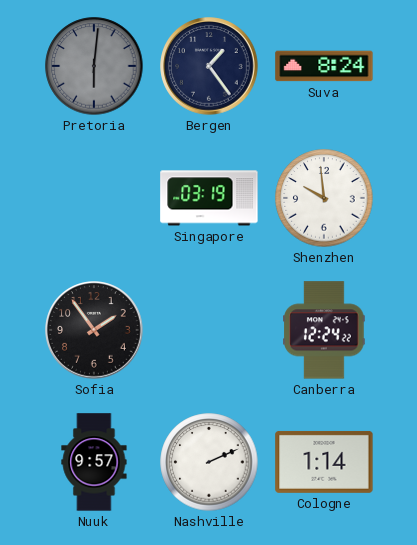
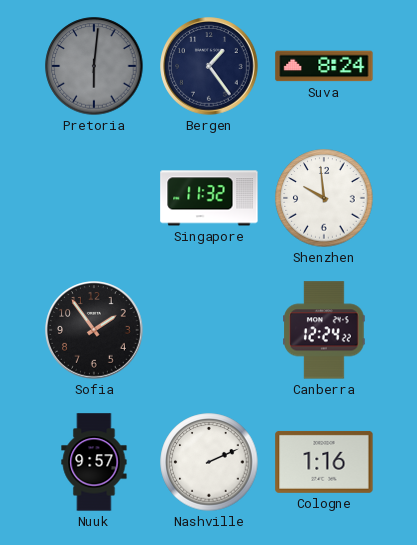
Singapore: 03:19 -> 11:32
Cologne: 1:14 -> 1:16
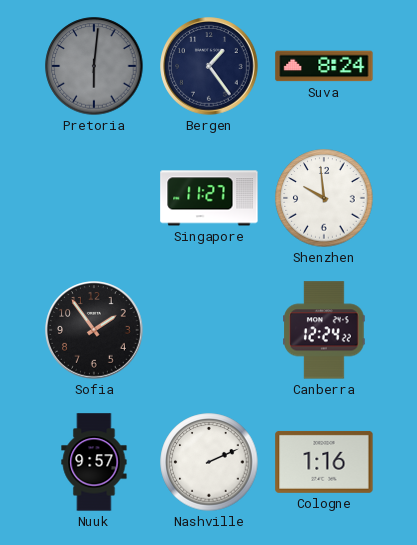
Singapore: 11:32 -> 11:27
